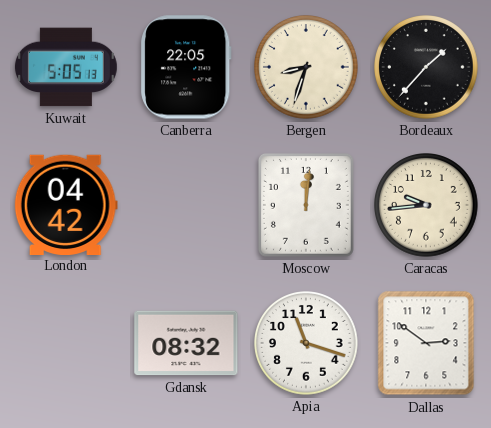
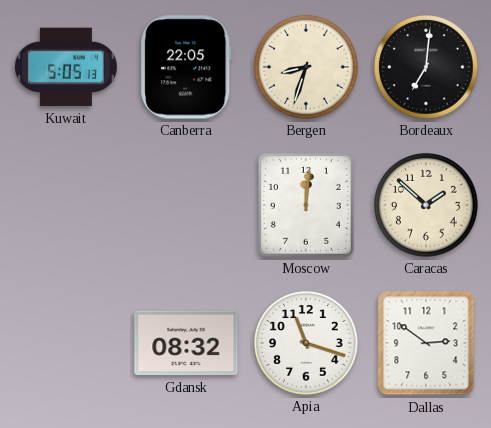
Bordeaux: 1:37 -> 7:01
London: 04:42 -> none
Caracas: 9:44 -> 1:52
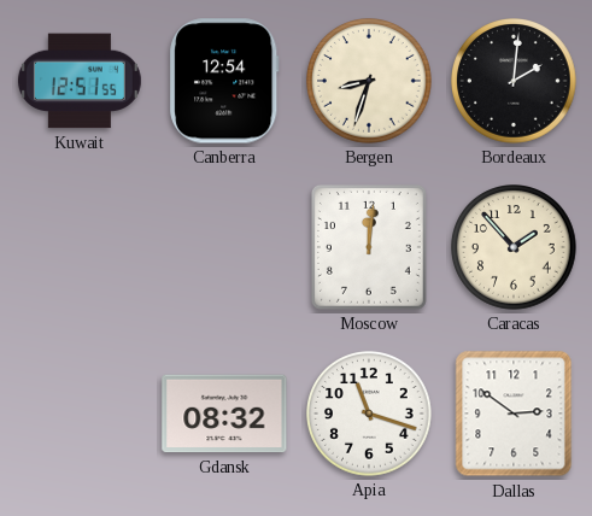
Kuwait: 5:05 -> 12:51
Canberra: 22:05 -> 12:54
Bordeaux: 7:01 -> 2:01
Caracas: 1:52 -> 1:53
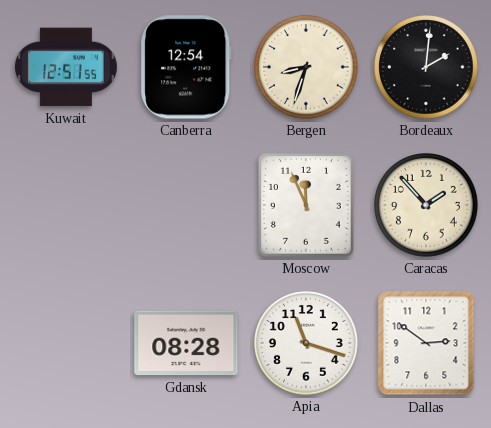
Moscow: 12:01 -> 11:56
Gdansk: 08:32 -> 08:28
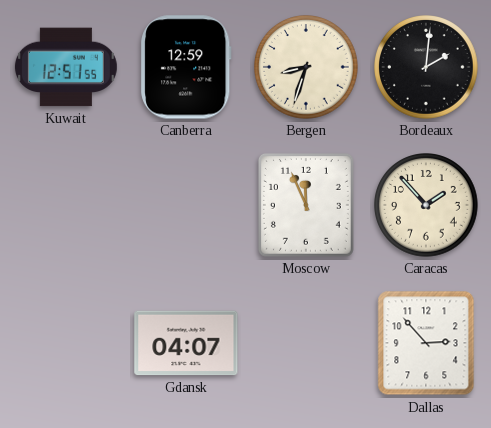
Canberra: 12:54 -> 12:59
Gdansk: 08:28 -> 04:07
Apia: 11:18 -> none
Dallas: 2:51 -> 2:53
